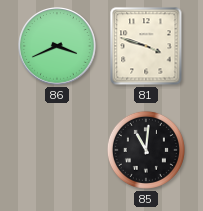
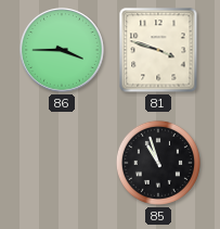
86: 3:41 -> 3:45
85: 11:01 -> 10:57
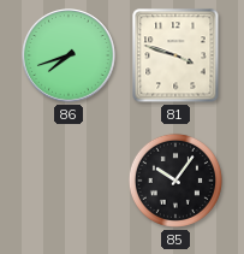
86: 3:45 -> 7:42
85: 10:57 -> 10:06
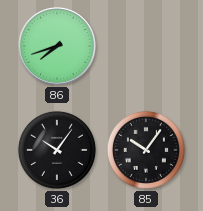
81: 3:48 -> none
36: none -> 10:06
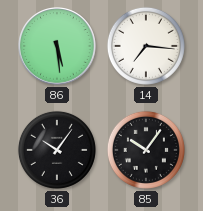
86: 7:42 -> 5:29
14: none -> 7:16
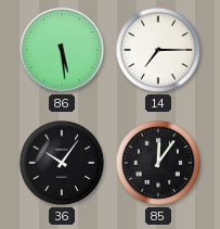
14: 7:16 -> 7:15
85: 10:06 -> 12:06
